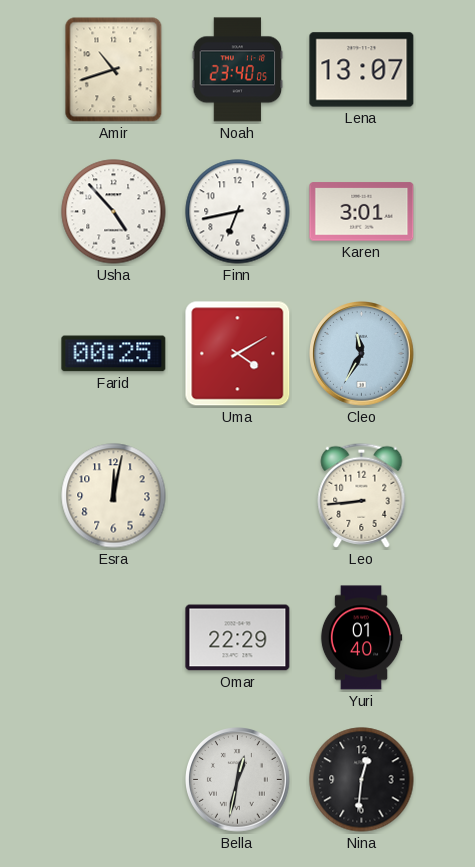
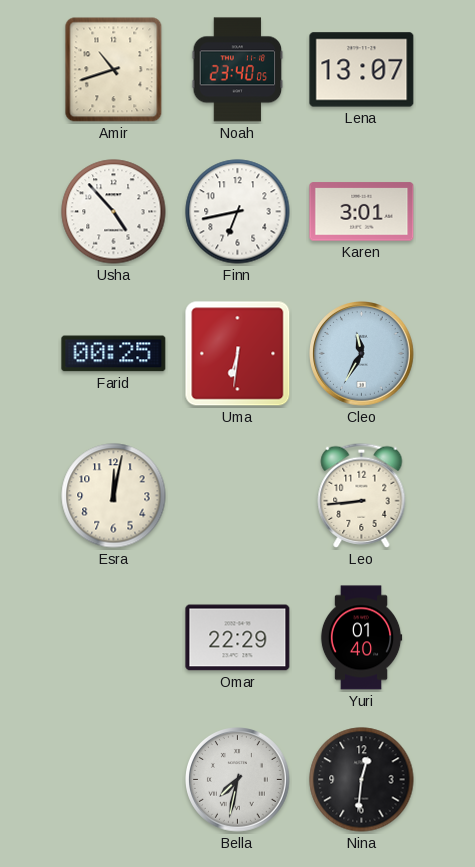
Uma: 4:10 -> 6:31
Bella: 12:32 -> 7:32
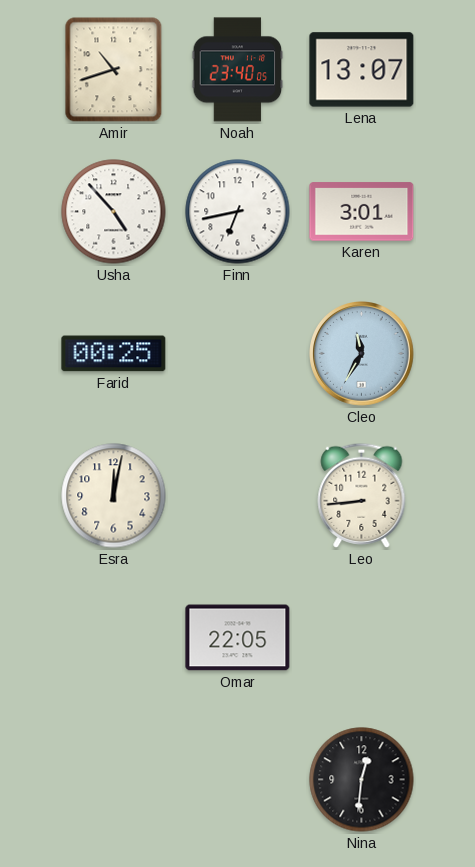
Uma: 6:31 -> none
Omar: 22:29 -> 22:05
Yuri: 01:40 -> none
Bella: 7:32 -> none
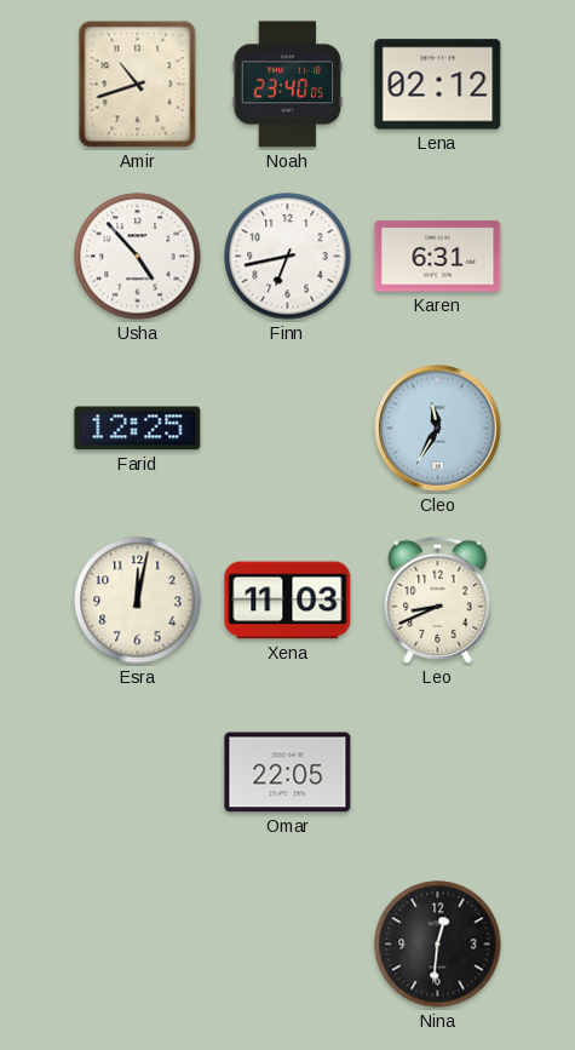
Lena: 13:07 -> 02:12
Karen: 3:01 -> 6:31
Farid: 00:25 -> 12:25
Xena: none -> 11:03
Leo: 8:44 -> 8:41
